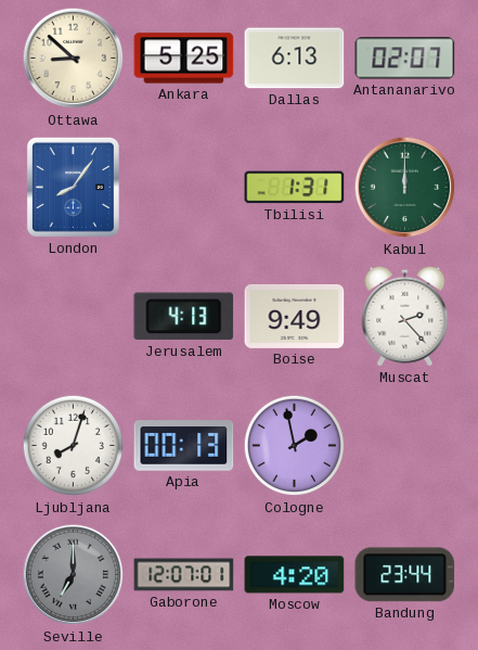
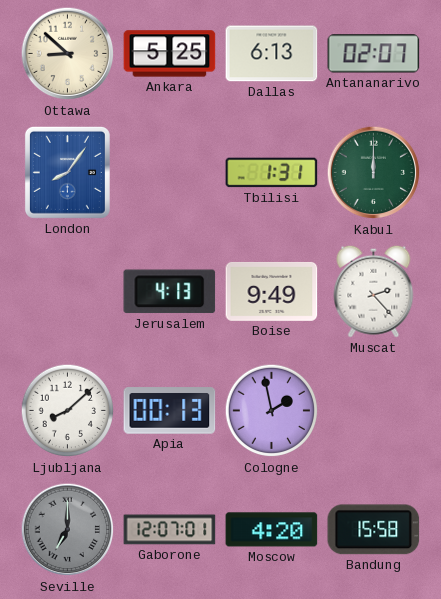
Ljubljana: 8:03 -> 8:08
Bandung: 23:44 -> 15:58
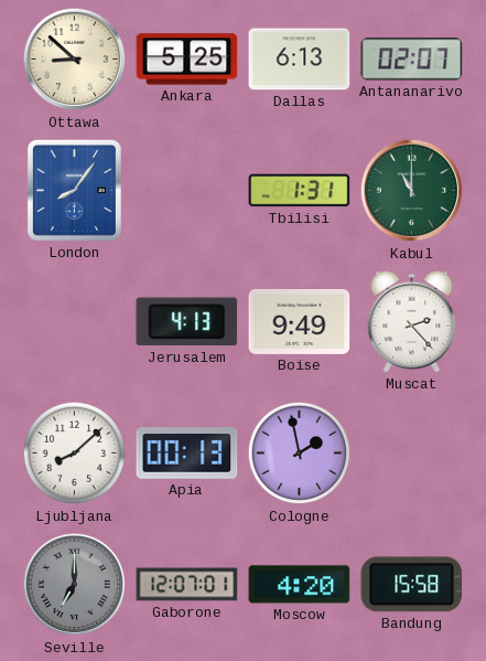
Kabul: 12:00 -> 11:00
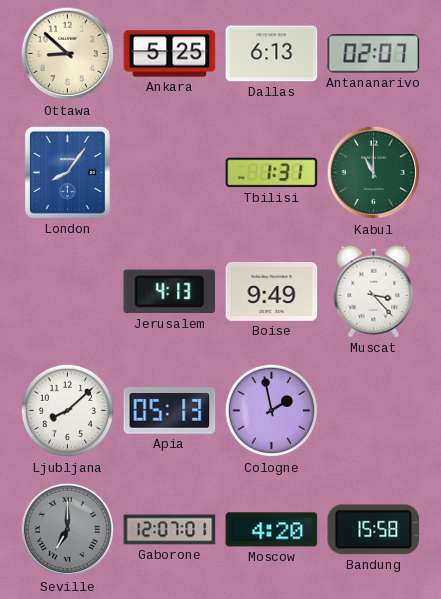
Muscat: 2:23 -> 3:23
Apia: 00:13 -> 05:13
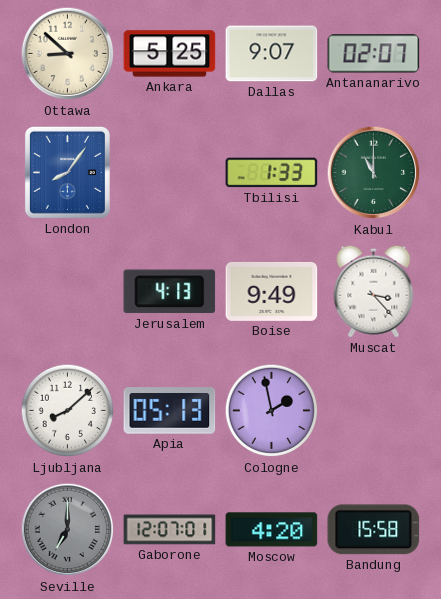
Dallas: 6:13 -> 9:07
Tbilisi: 1:31 -> 1:33
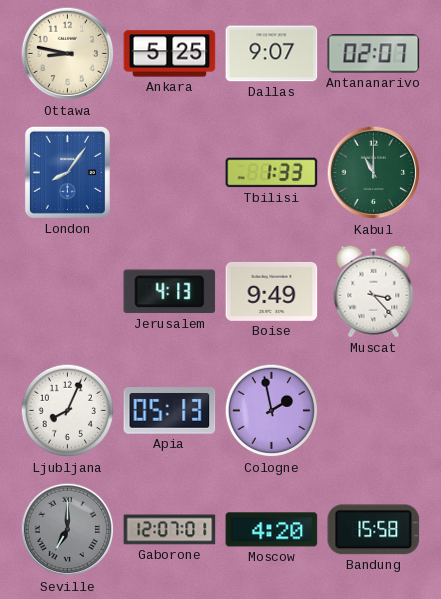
Ottawa: 8:52 -> 8:47
Ljubljana: 8:08 -> 8:04
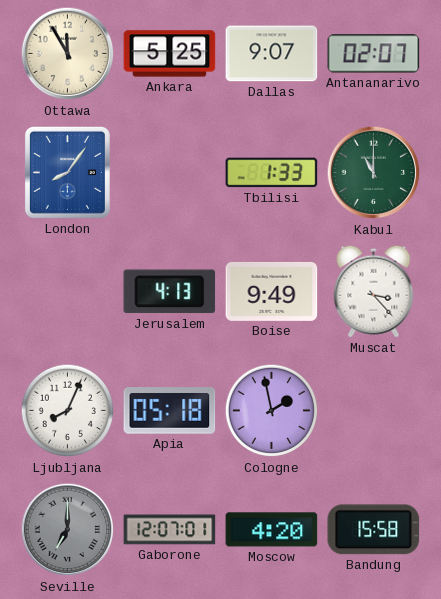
Ottawa: 8:47 -> 11:55
Apia: 05:13 -> 05:18
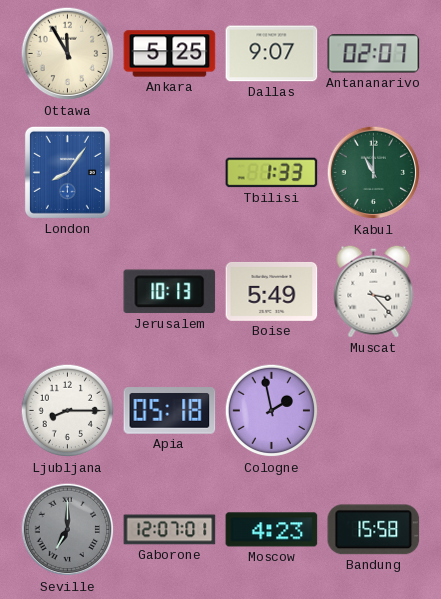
Jerusalem: 4:13 -> 10:13
Boise: 9:49 -> 5:49
Ljubljana: 8:04 -> 8:15
Moscow: 4:20 -> 4:23
